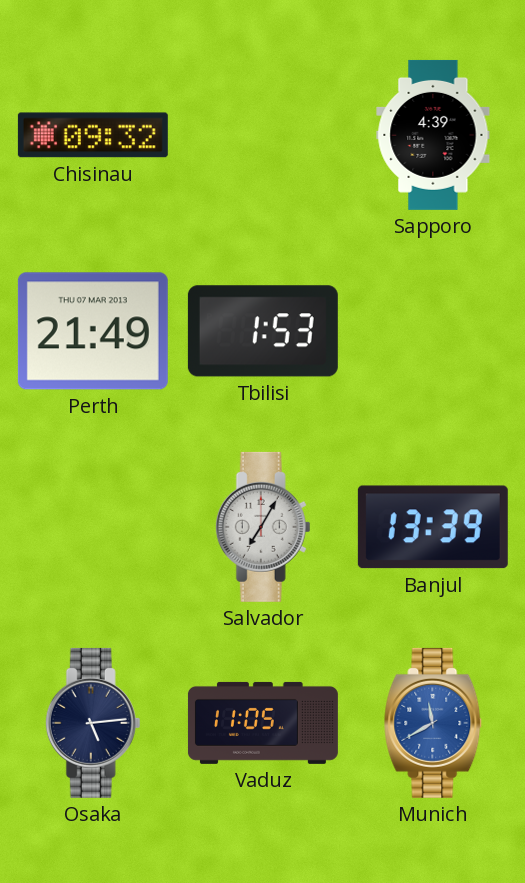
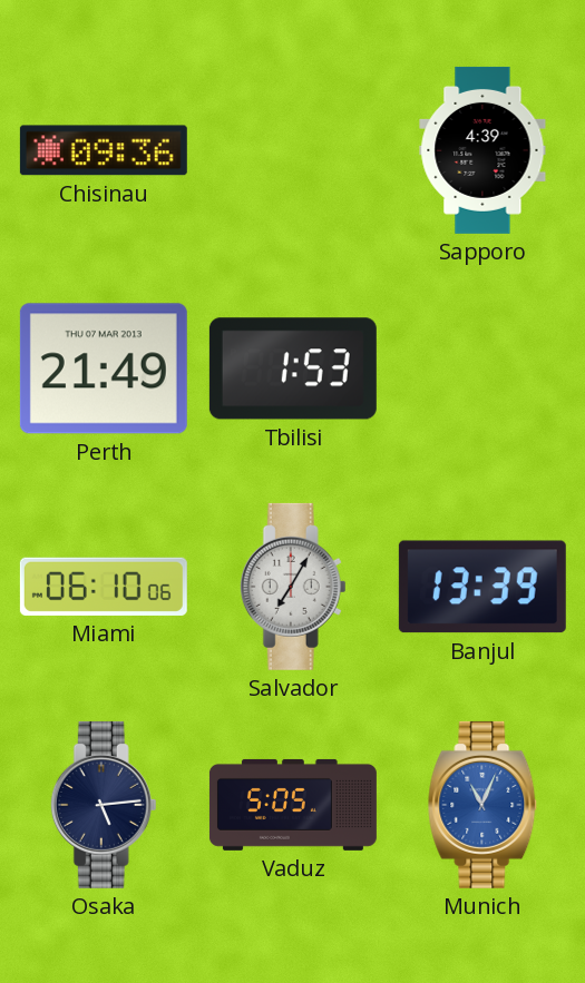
Chisinau: 09:32 -> 09:36
Miami: none -> 06:10
Vaduz: 11:05 -> 5:05
Munich: 11:40 -> 11:04
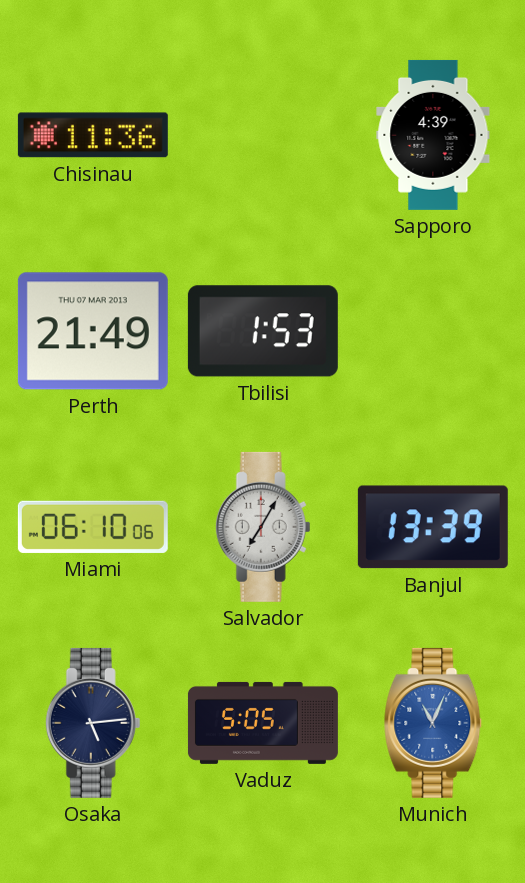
Chisinau: 09:36 -> 11:36
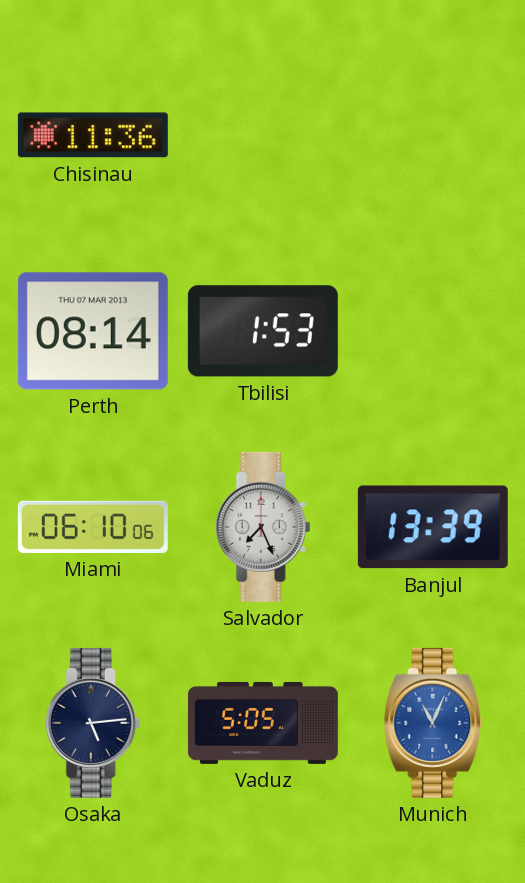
Sapporo: 4:39 -> none
Perth: 21:49 -> 08:14
Salvador: 7:05 -> 7:26
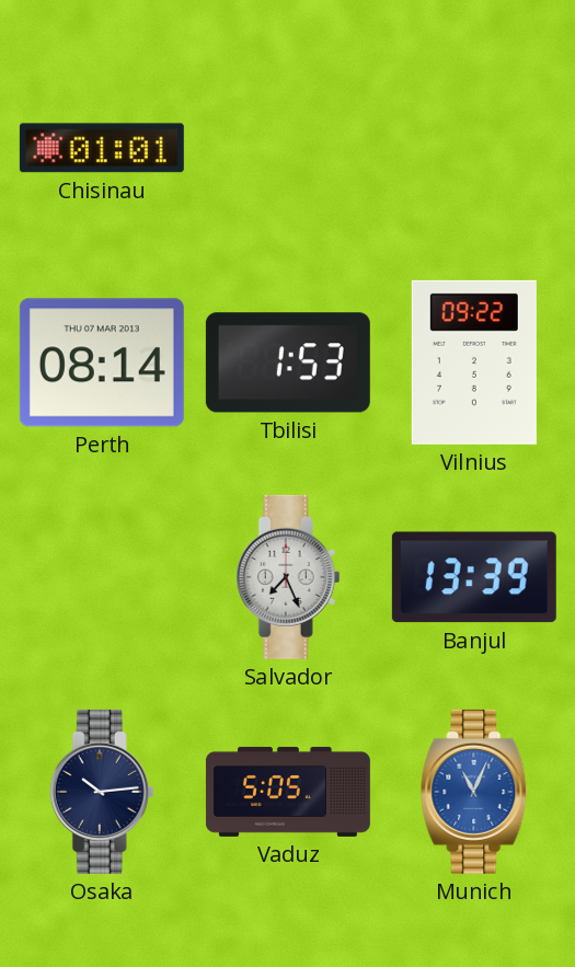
Chisinau: 11:36 -> 01:01
Vilnius: none -> 09:22
Miami: 06:10 -> none
Osaka: 5:14 -> 10:14
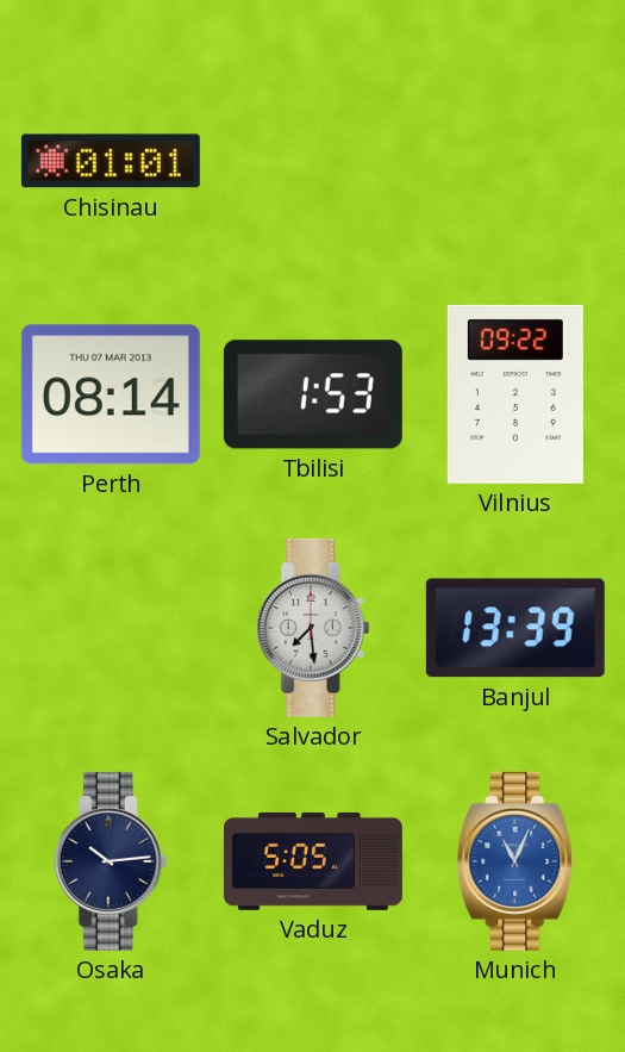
Salvador: 7:26 -> 7:29
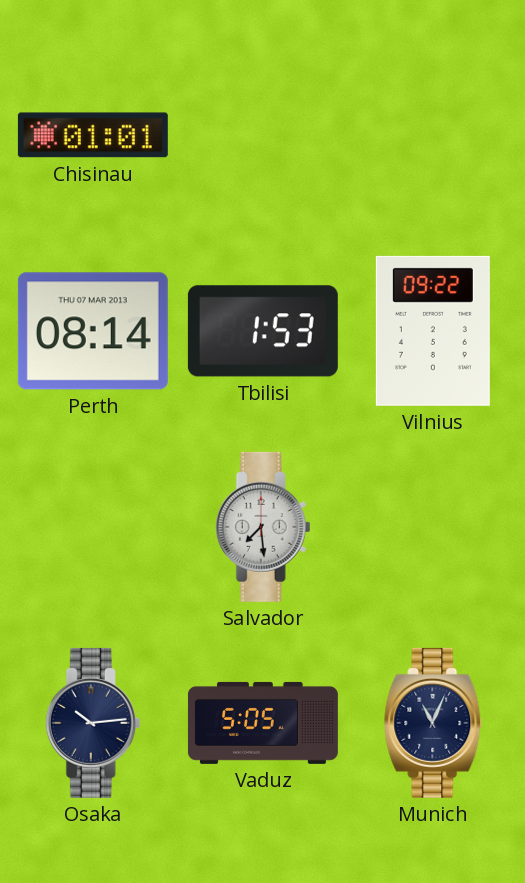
Banjul: 13:39 -> none
Munich dial: blue -> navy
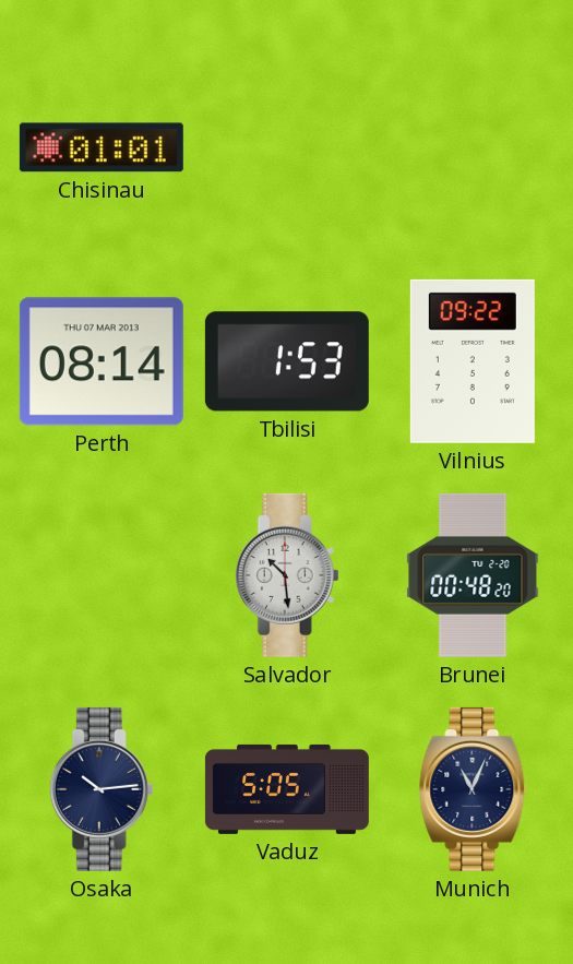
Salvador: 7:29 -> 10:29
Brunei: none -> 00:48
